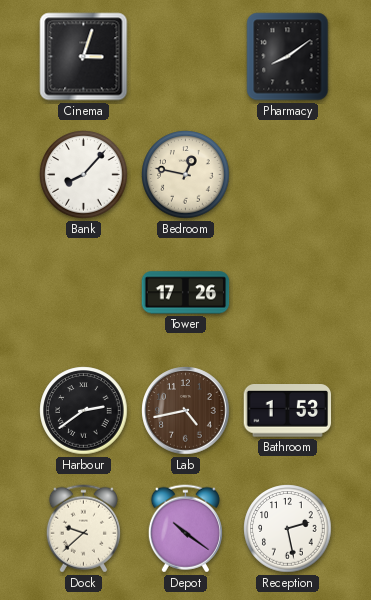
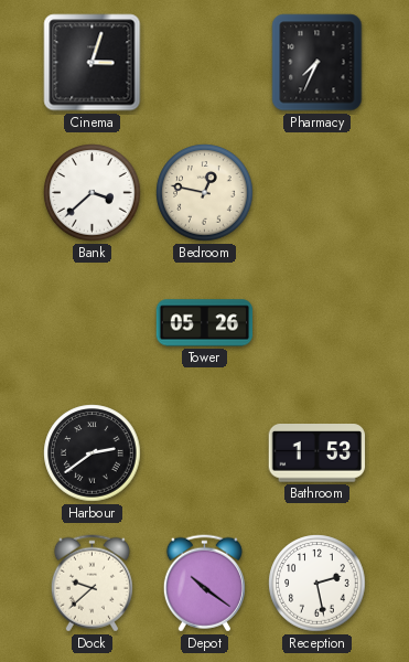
Pharmacy: 8:09 -> 7:34
Bank: 8:07 -> 3:38
Tower: 17:26 -> 05:26
Lab: 4:43 -> none
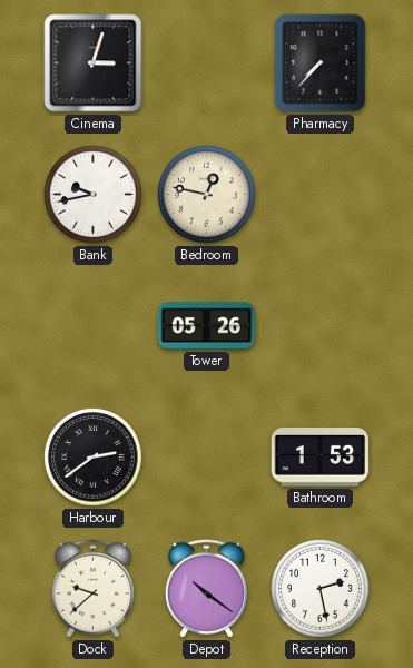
Pharmacy: 7:34 -> 7:37
Bank: 3:38 -> 9:43
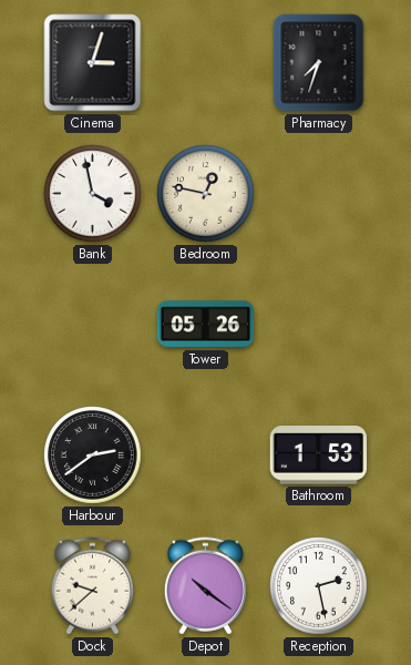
Pharmacy: 7:37 -> 7:33
Bank: 9:43 -> 3:58
